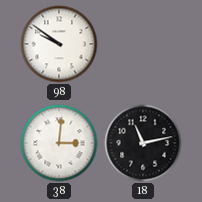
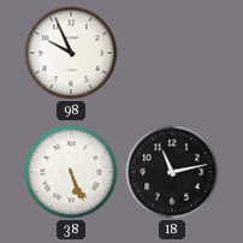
98: 9:51 -> 9:56
38: 3:01 -> 5:26
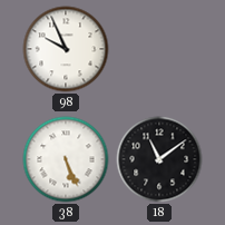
18: 11:13 -> 11:09
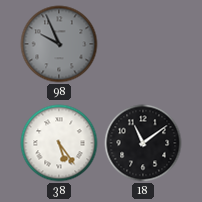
98 dial: white -> grey
38: 5:26 -> 5:24
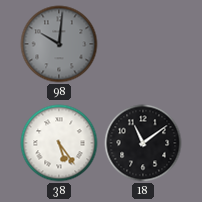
98: 9:56 -> 10:01
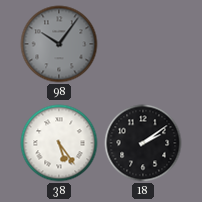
98: 10:01 -> 10:06
18: 11:09 -> 2:09
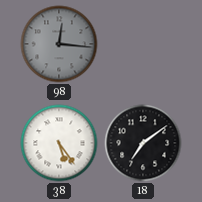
98: 10:06 -> 12:16
18: 2:09 -> 7:09
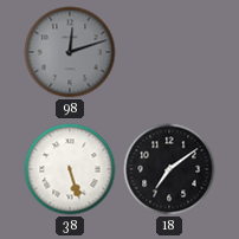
98: 12:16 -> 12:12
38: 5:24 -> 5:27
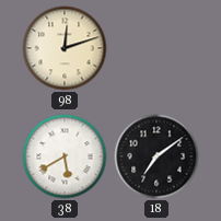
98 dial: grey -> cream
38: 5:27 -> 5:40
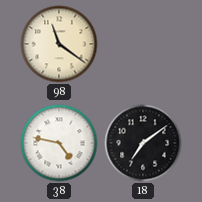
98: 12:12 -> 11:21
38: 5:40 -> 4:47
